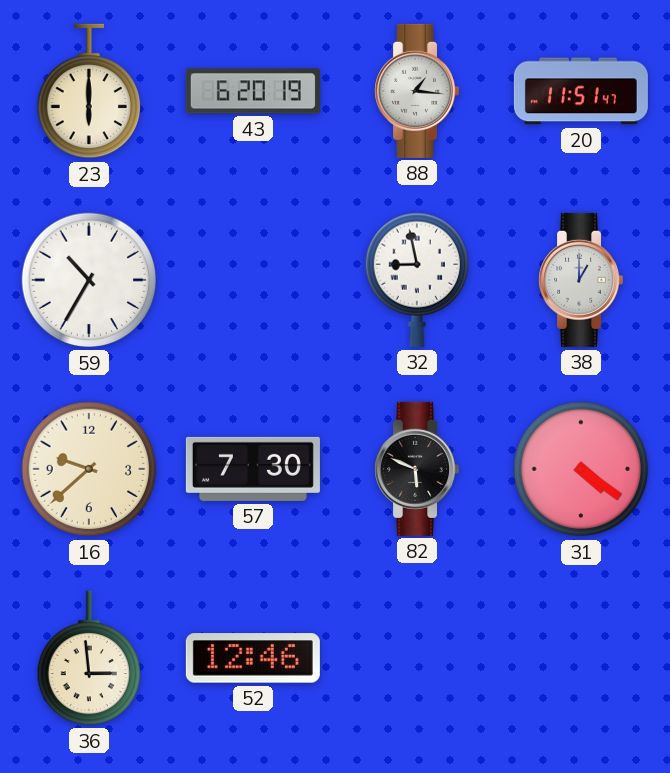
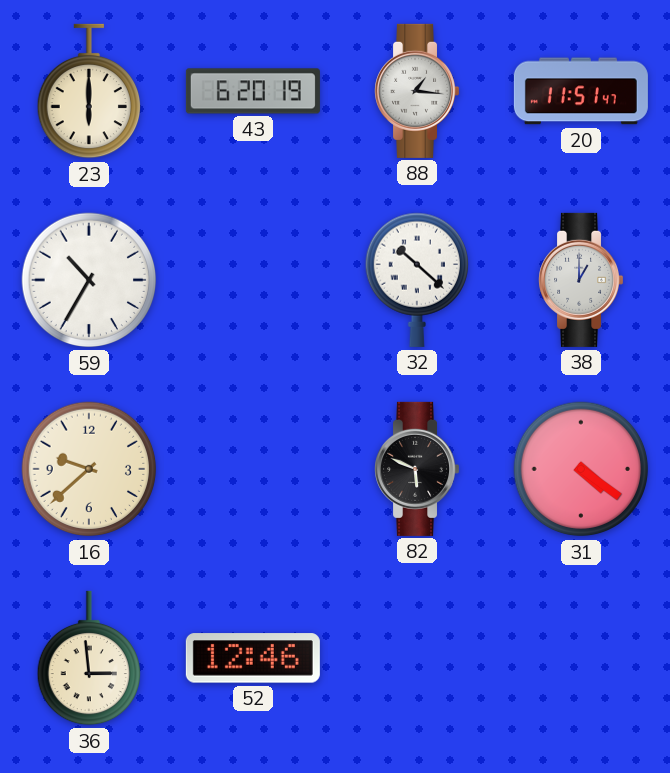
32: 8:58 -> 10:22
57: 7:30 -> none
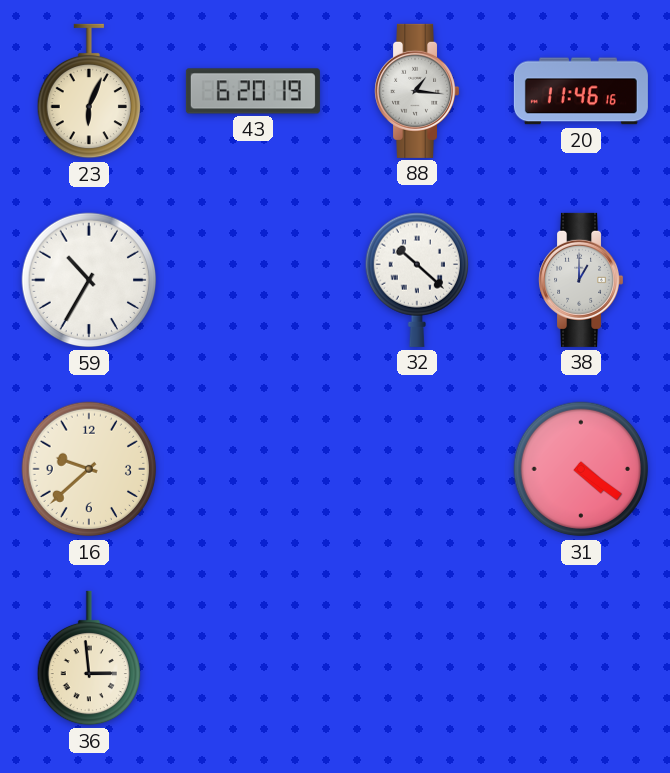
23: 6:00 -> 6:04
20: 11:51 -> 11:46
82: 5:49 -> none
52: 12:46 -> none
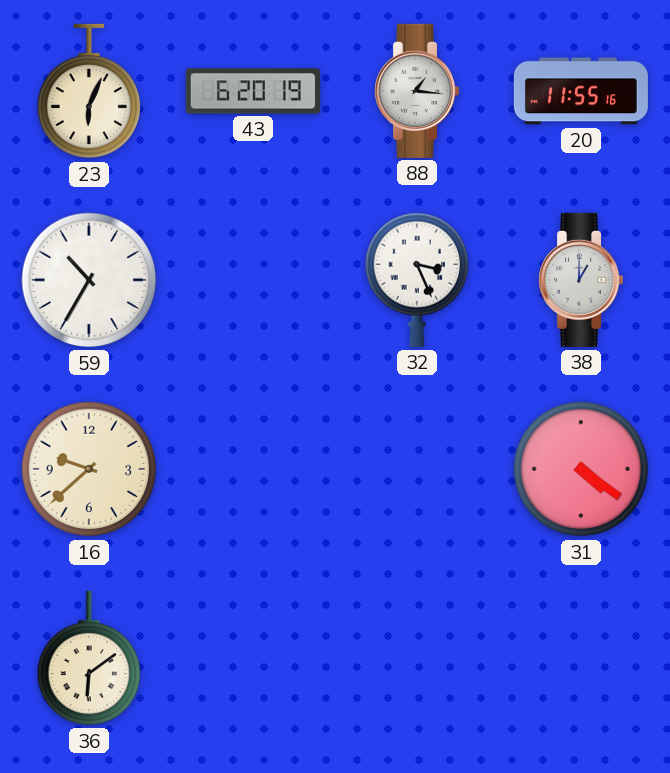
20: 11:46 -> 11:55
32: 10:22 -> 3:26
36: 2:59 -> 6:09
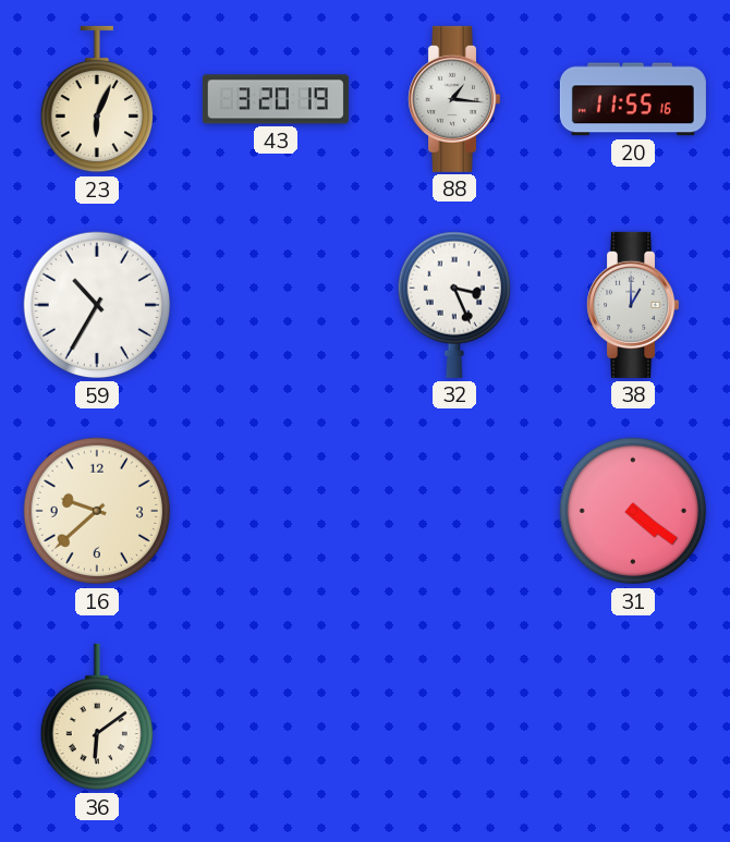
43: 6:20 -> 3:20
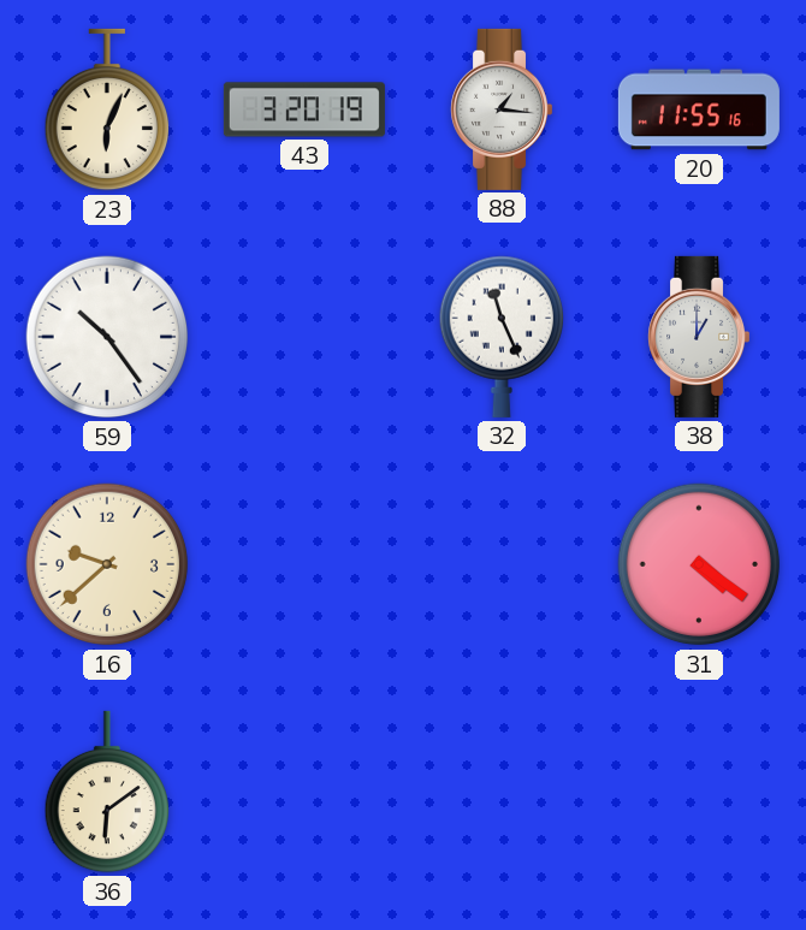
59: 10:35 -> 10:24
32: 3:26 -> 11:26
